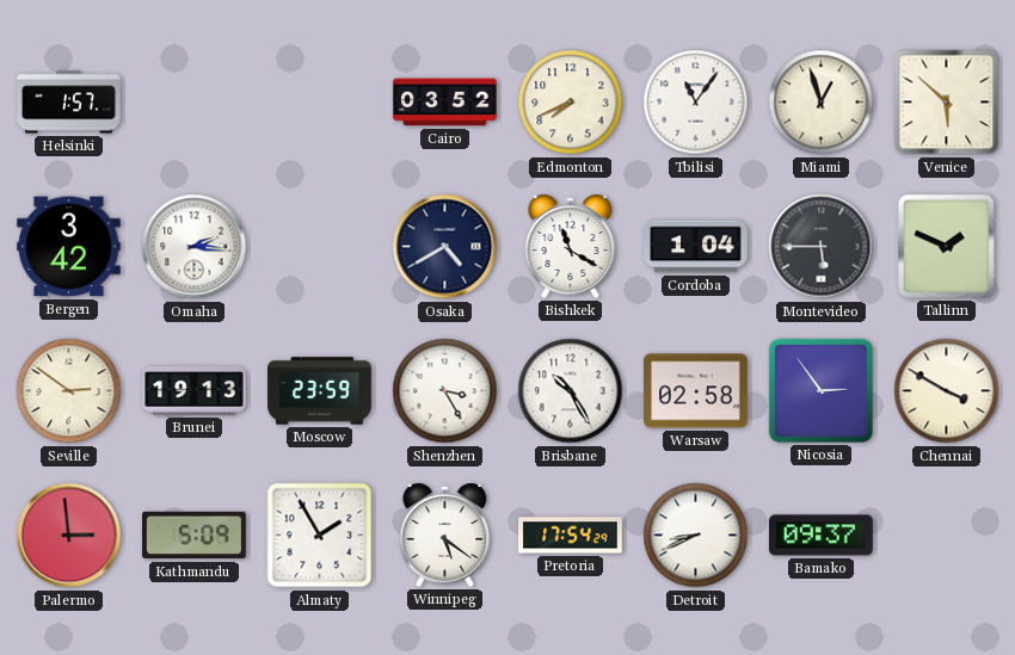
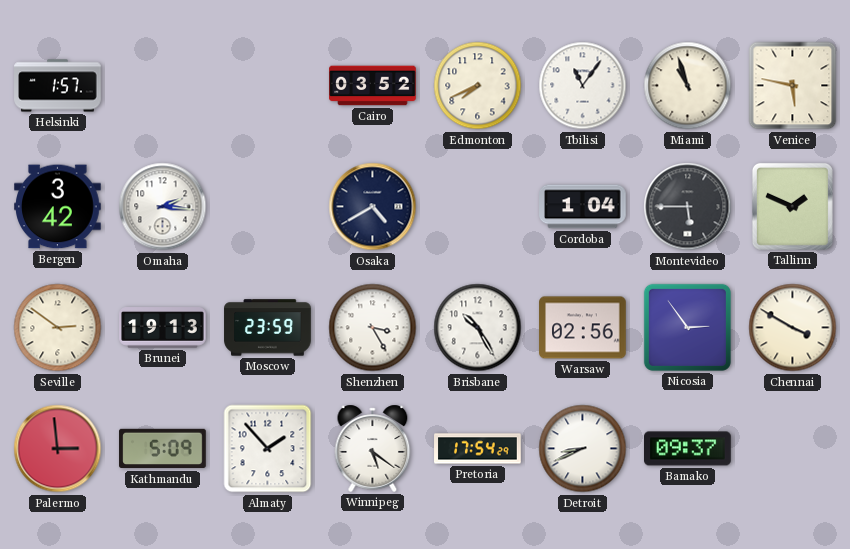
Miami: 12:57 -> 10:57
Venice: 5:52 -> 5:47
Bishkek: 11:20 -> none
Warsaw: 02:58 -> 02:56
Almaty: 1:55 -> 1:53
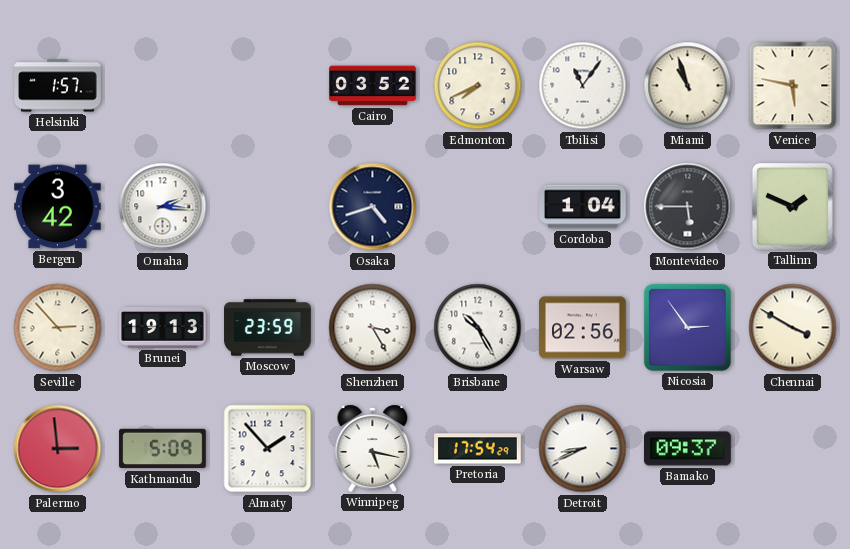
Osaka: 4:40 -> 4:42
Seville: 2:51 -> 2:53
Winnipeg: 5:21 -> 5:17
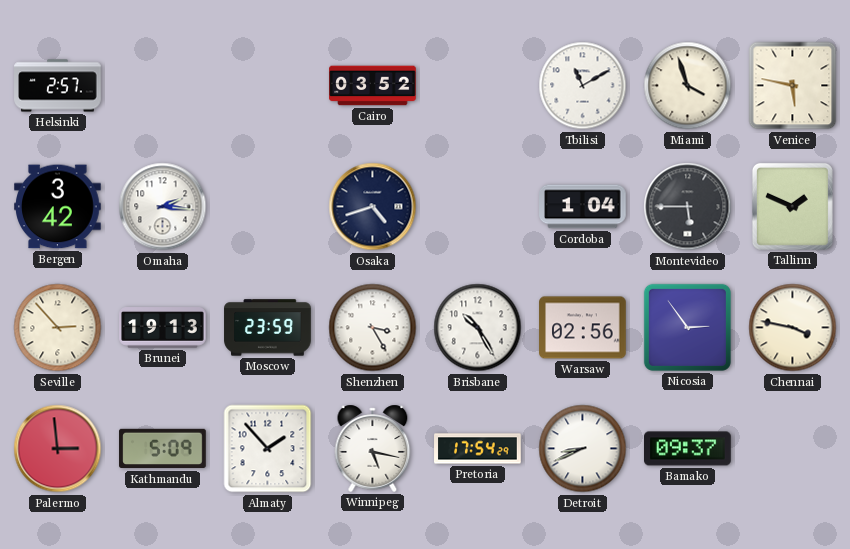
Helsinki: 1:57 -> 2:57
Edmonton: 7:41 -> none
Tbilisi: 11:06 -> 11:10
Miami: 10:57 -> 3:57
Chennai: 3:50 -> 3:47
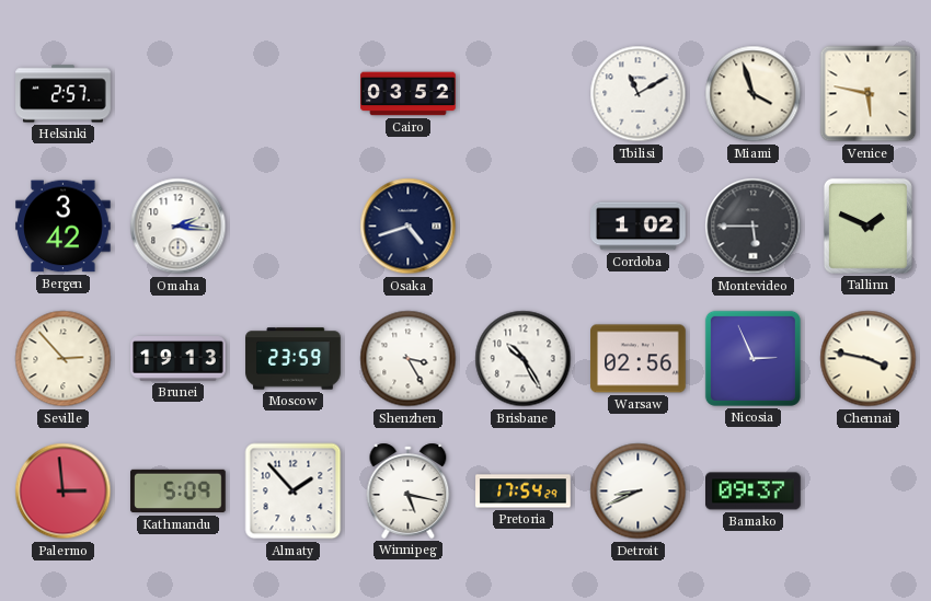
Cordoba: 1:04 -> 1:02
Nicosia: 2:54 -> 2:56
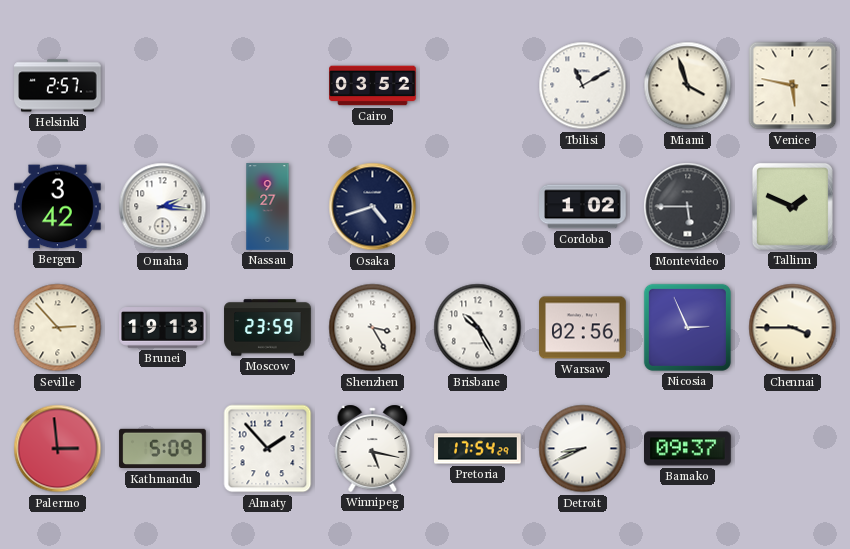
Nassau: none -> 9:27
Chennai: 3:47 -> 3:45
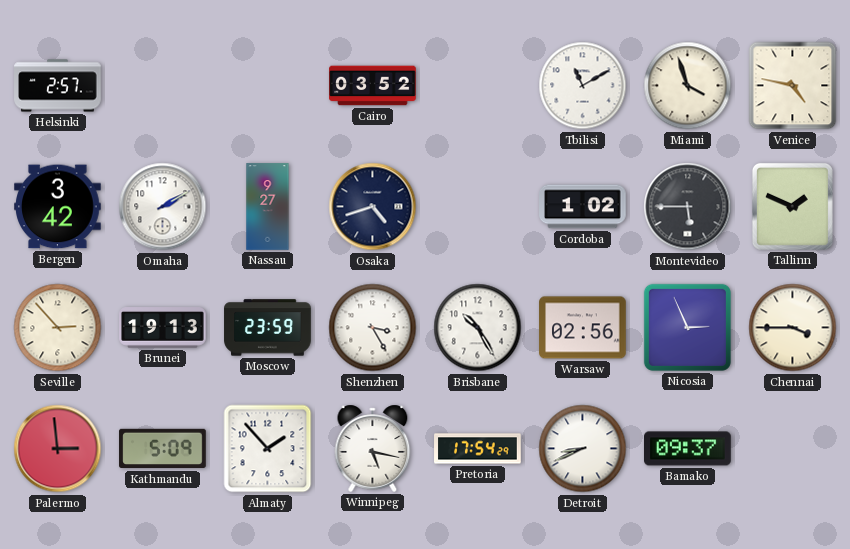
Venice: 5:47 -> 4:47
Omaha: 2:16 -> 2:10
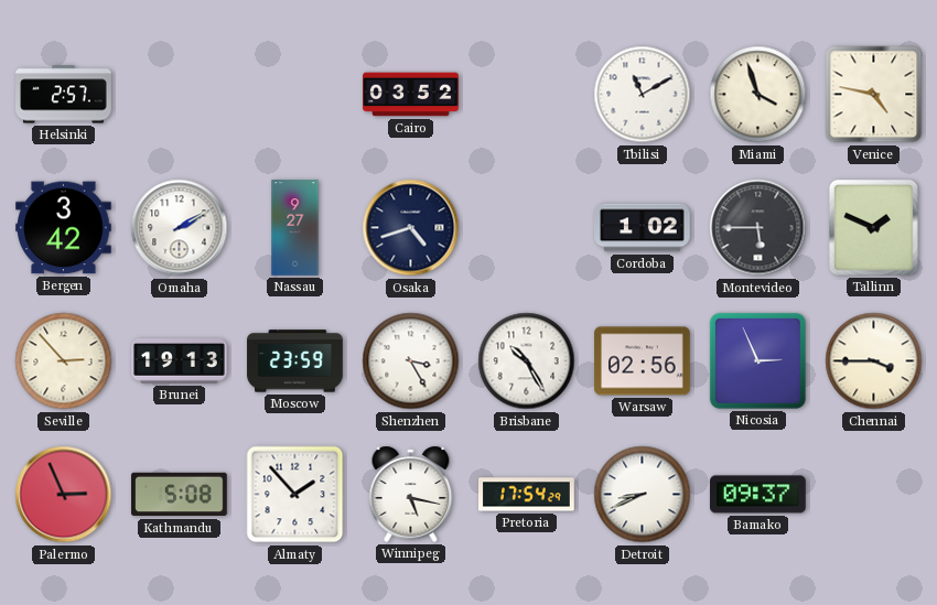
Palermo: 2:59 -> 2:56
Kathmandu: 5:09 -> 5:08
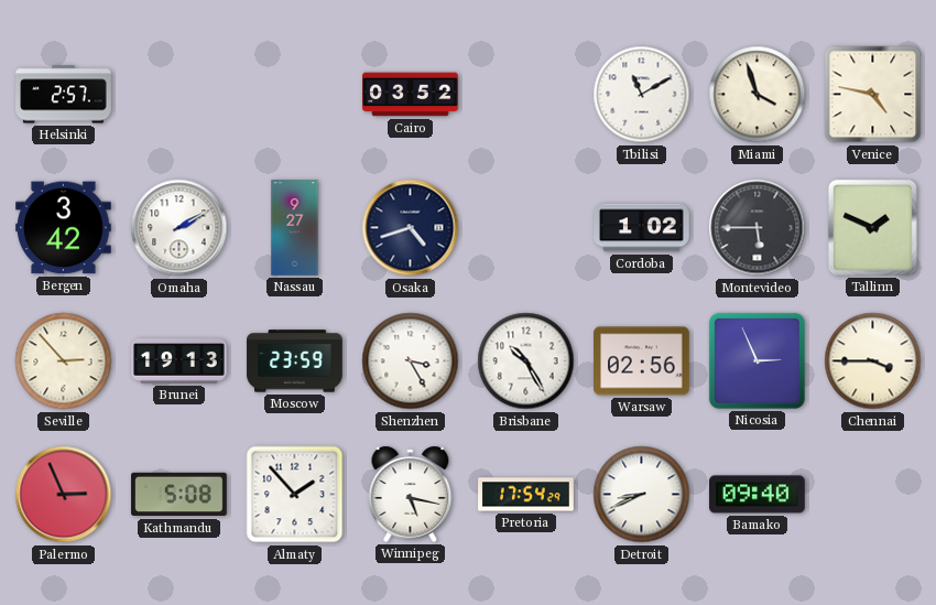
Bamako: 09:37 -> 09:40
